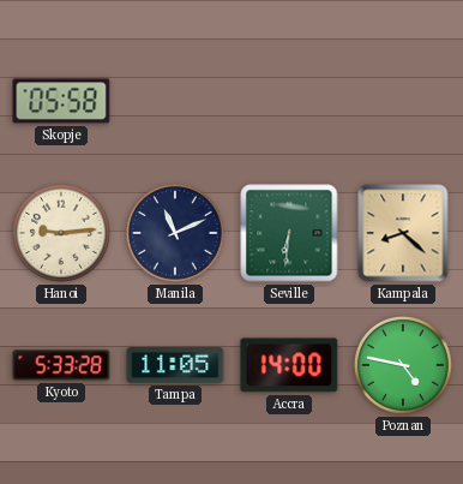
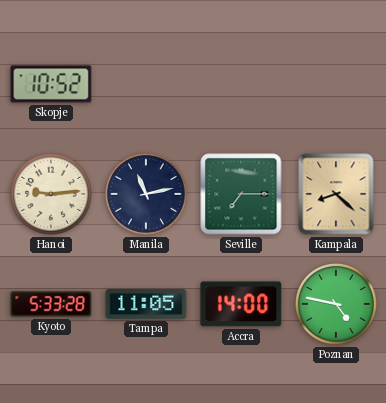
Skopje: 05:58 -> 10:52
Manila: 11:11 -> 11:13
Seville: 6:31 -> 7:15
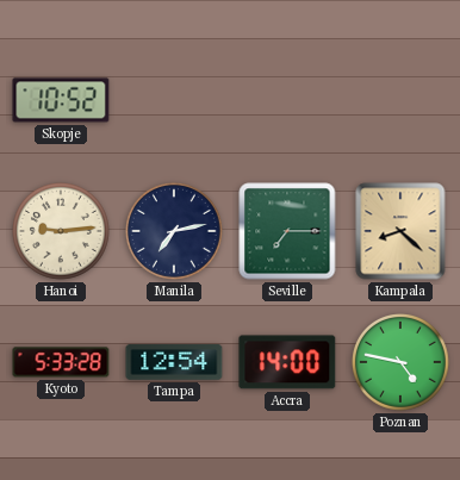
Manila: 11:13 -> 7:13
Tampa: 11:05 -> 12:54
